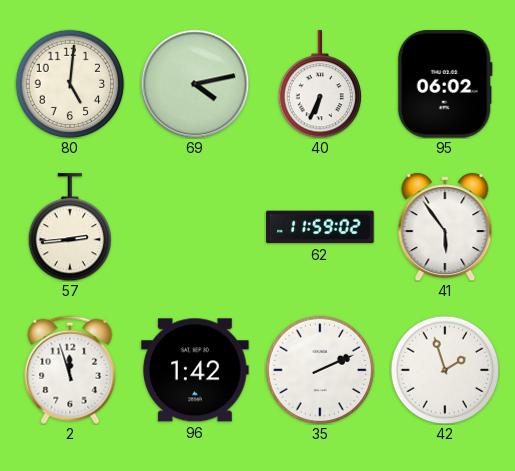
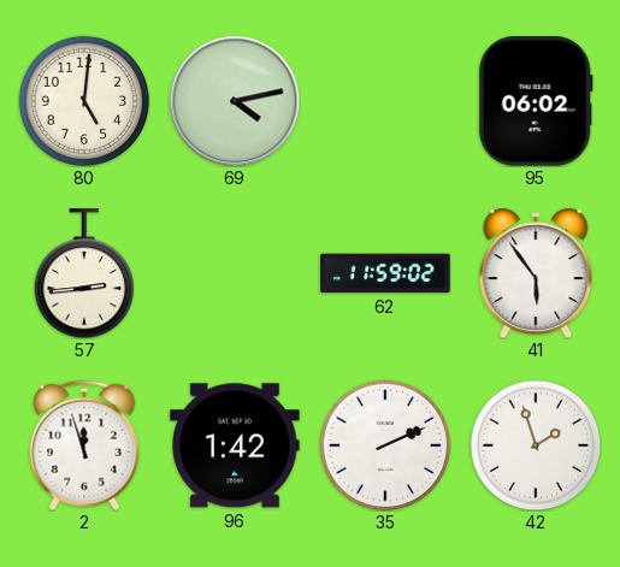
40: 6:34 -> none
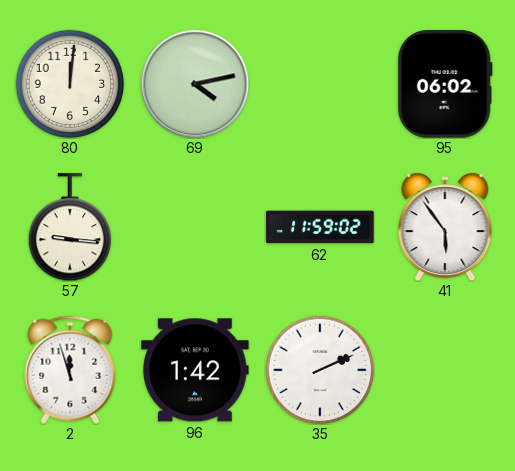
80: 5:01 -> 12:01
57: 2:44 -> 9:16
42: 1:57 -> none
